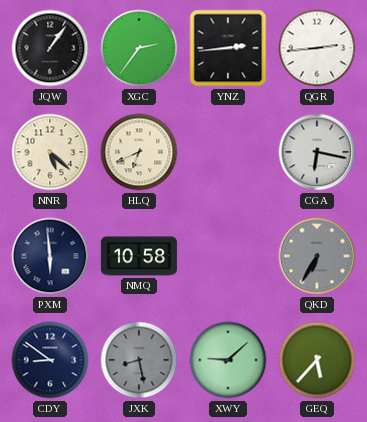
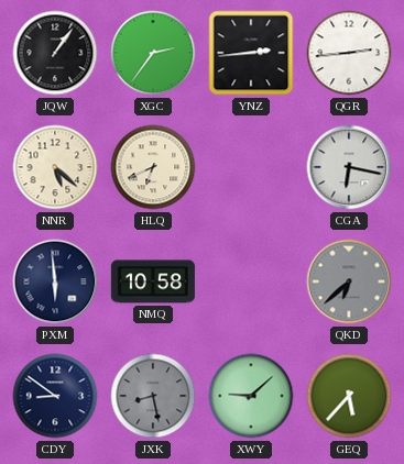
QKD: 6:35 -> 6:38
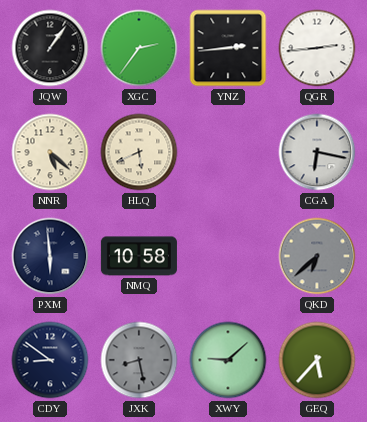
HLQ: 6:41 -> 5:41
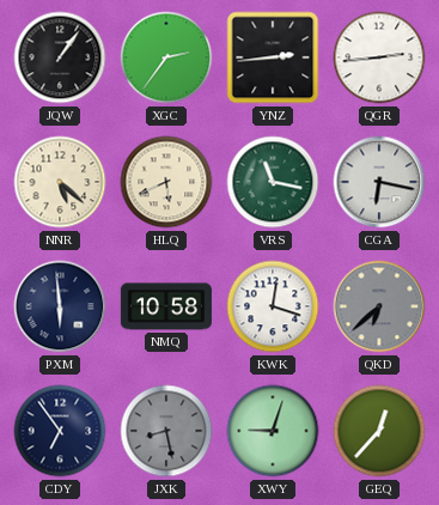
VRS: none -> 11:17
KWK: none -> 12:18
CDY: 8:51 -> 6:54
XWY: 9:08 -> 9:03
GEQ: 5:37 -> 12:37
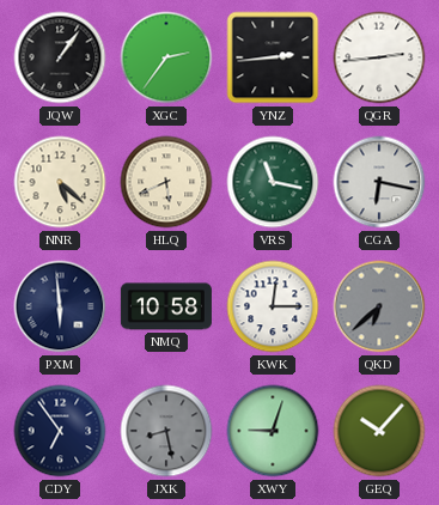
KWK: 12:18 -> 12:15
GEQ: 12:37 -> 10:07
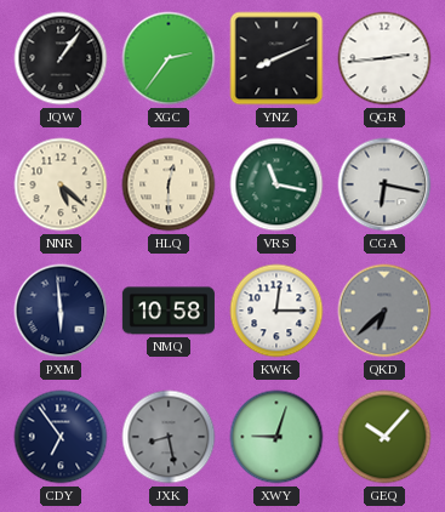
YNZ: 2:44 -> 8:11
HLQ: 5:41 -> 12:30
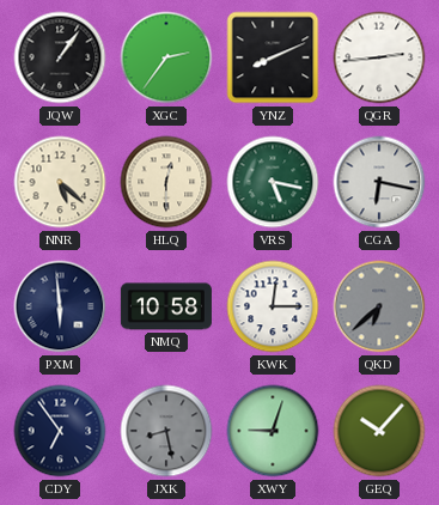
VRS: 11:17 -> 5:17
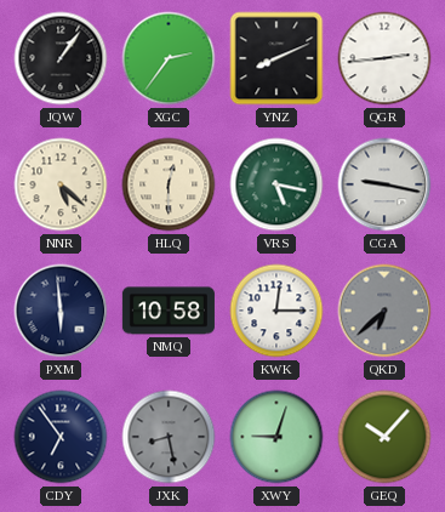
CGA: 6:17 -> 9:17
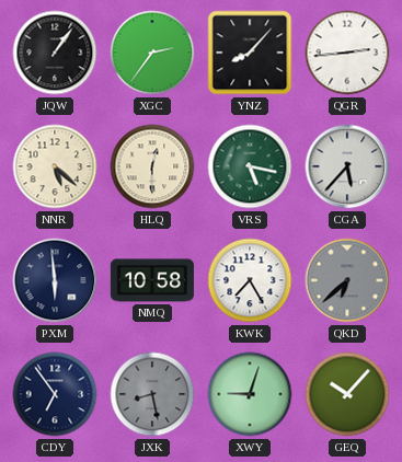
YNZ: 8:11 -> 8:07
CGA: 9:17 -> 5:37
KWK: 12:15 -> 7:25
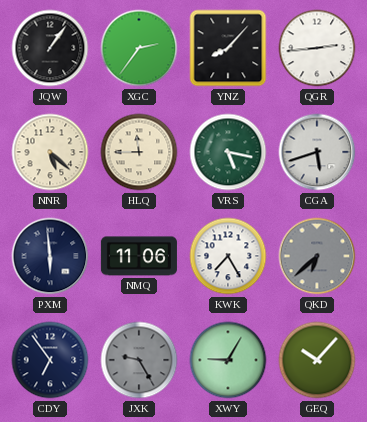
HLQ: 12:30 -> 11:45
CGA: 5:37 -> 5:42
NMQ: 10:58 -> 11:06
JXK: 8:28 -> 9:25
XWY: 9:03 -> 9:05
